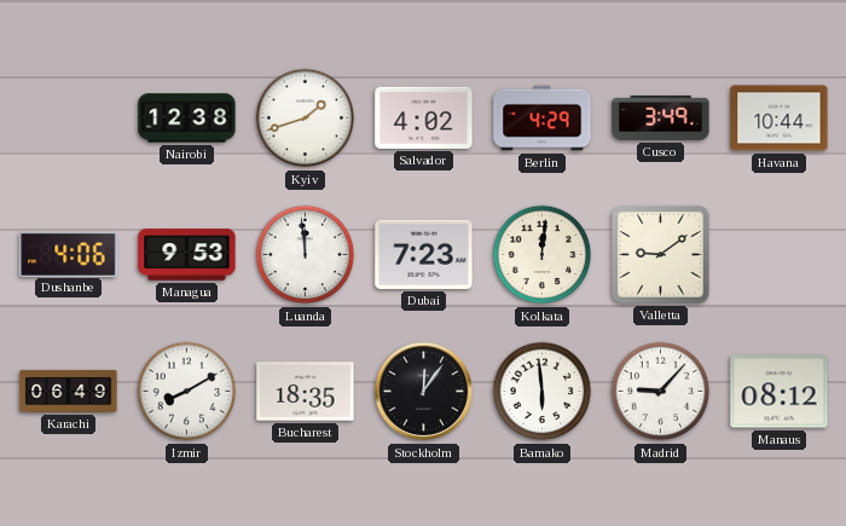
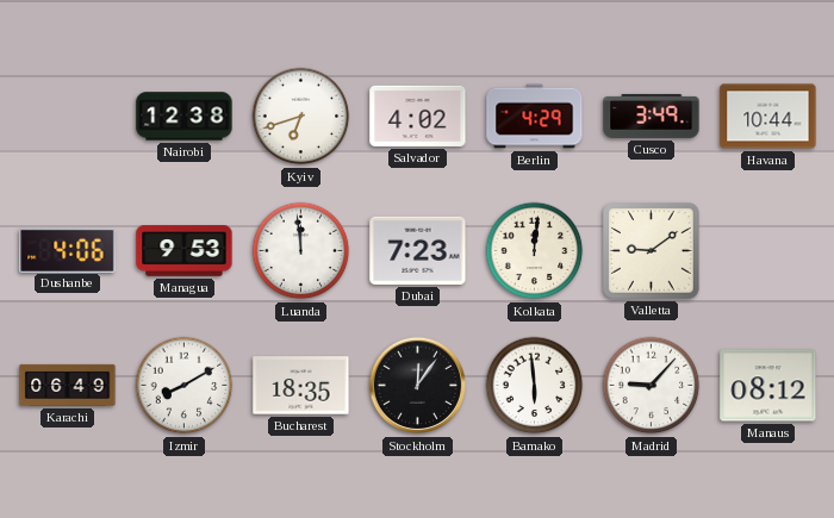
Kyiv: 1:42 -> 6:42
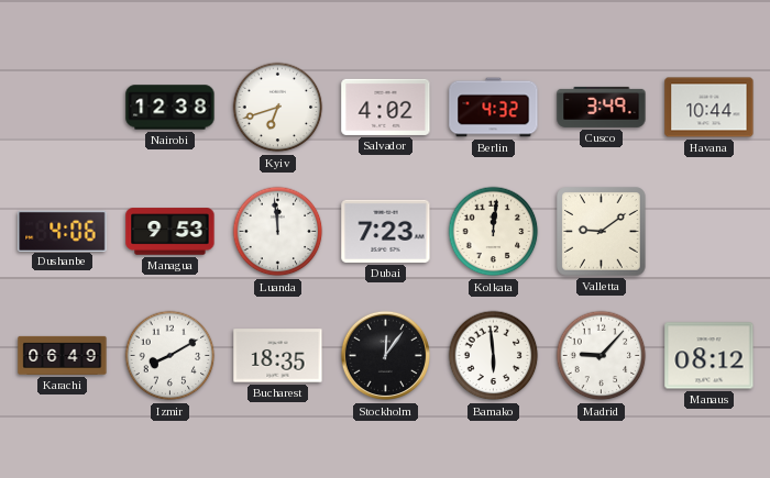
Berlin: 4:29 -> 4:32
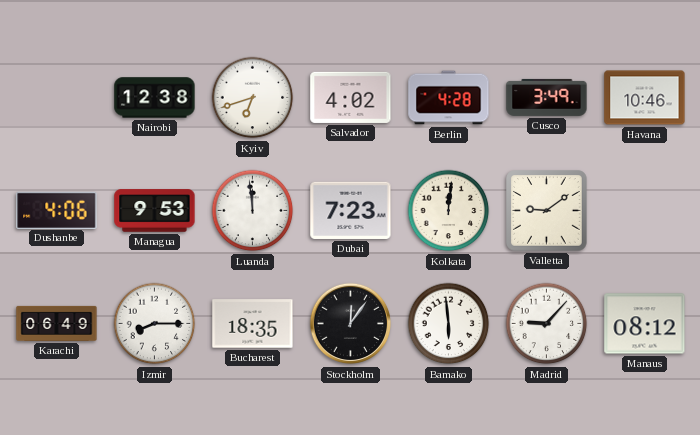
Berlin: 4:32 -> 4:28
Havana: 10:44 -> 10:46
Izmir: 8:10 -> 8:15
